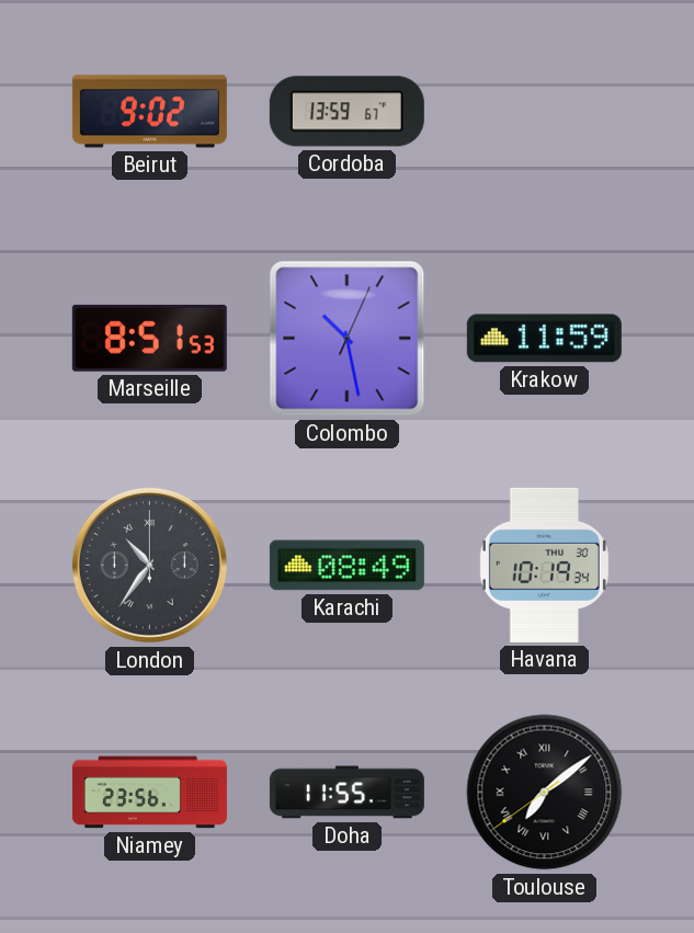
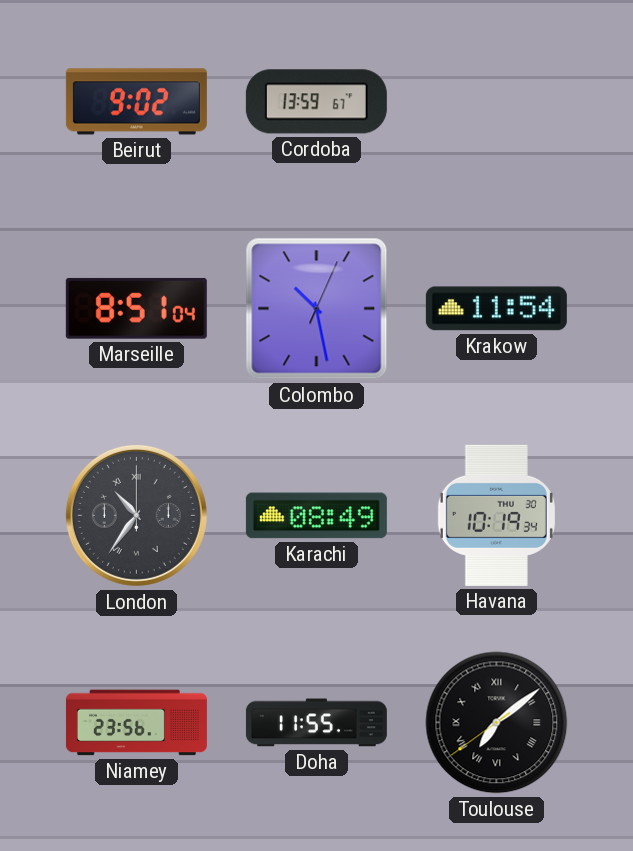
Marseille: 8:51:53 -> 8:51:04
Krakow: 11:59 -> 11:54
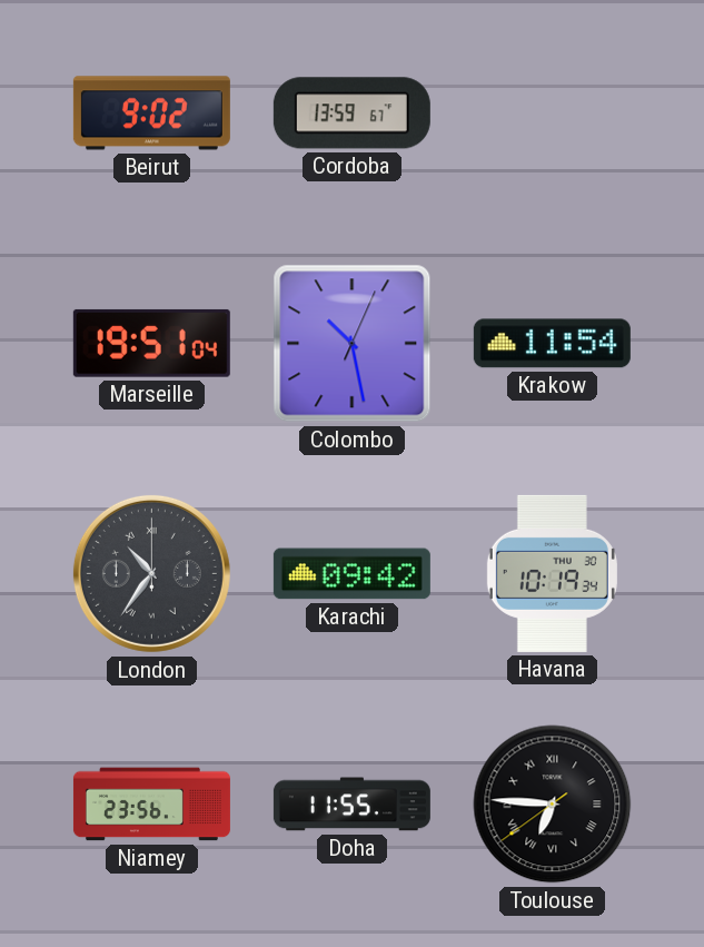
Marseille: 8:51 -> 19:51
Karachi: 08:49 -> 09:42
Toulouse: 7:08 -> 6:45
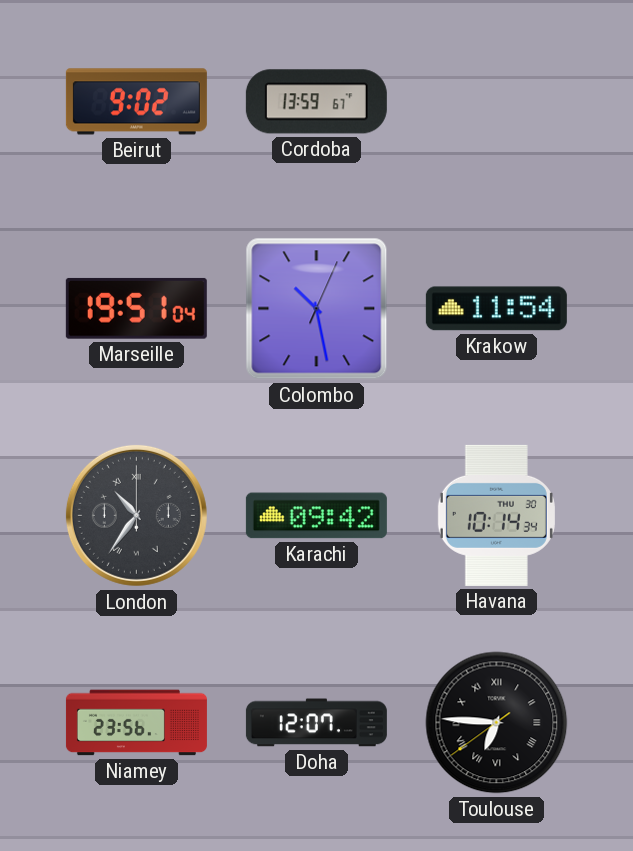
Havana: 10:19 -> 10:14
Doha: 11:55 -> 12:07
